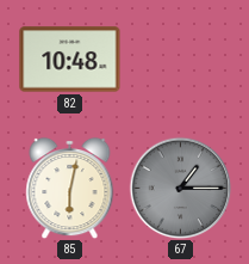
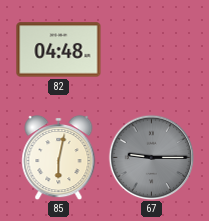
82: 10:48 -> 04:48
67: 1:15 -> 9:15
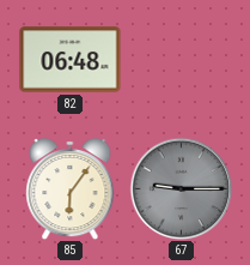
82: 04:48 -> 06:48
85: 6:02 -> 6:06
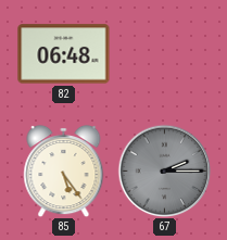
85: 6:06 -> 5:24
67: 9:15 -> 2:15
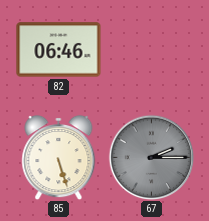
82: 06:48 -> 06:46
85: 5:24 -> 5:27
